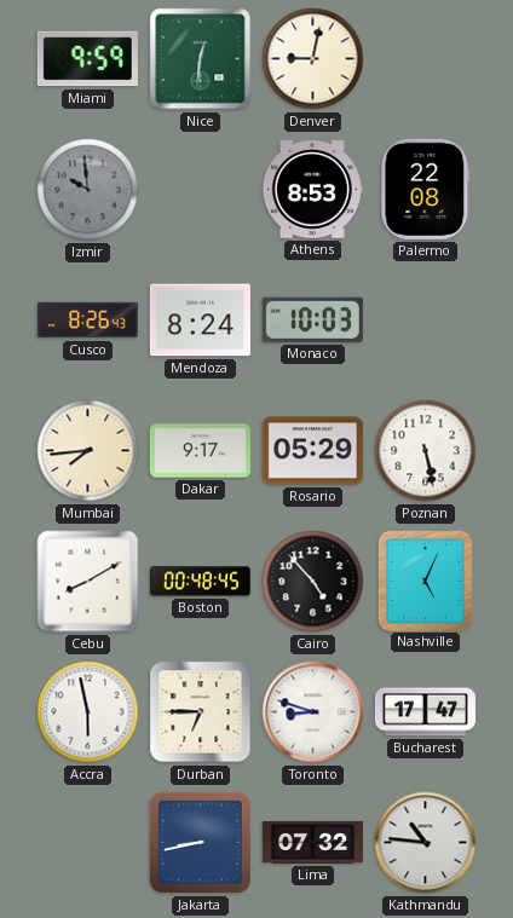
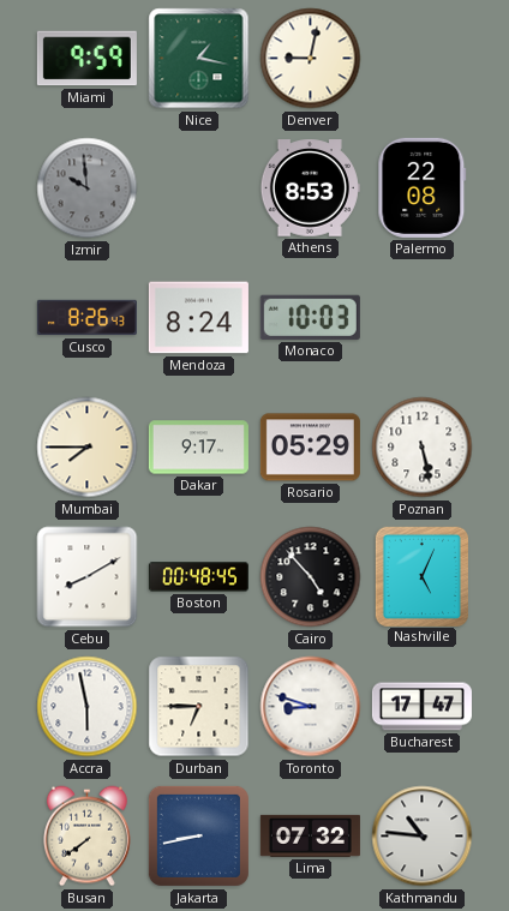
Nice: 12:31 -> 1:17
Mumbai: 7:44 -> 7:45
Busan: none -> 7:39
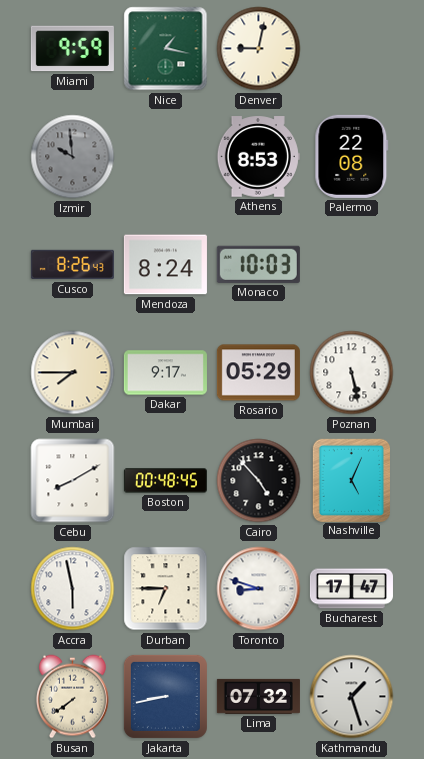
Kathmandu: 10:46 -> 1:27
